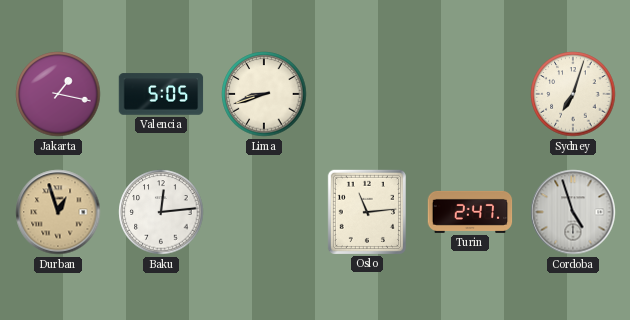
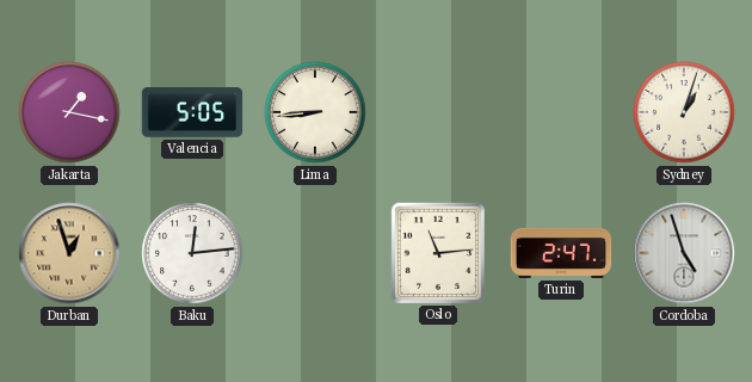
Lima: 8:42 -> 8:44
Sydney: 7:03 -> 1:03
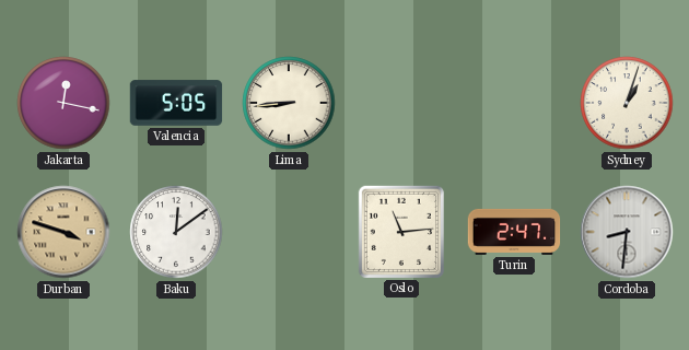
Jakarta: 1:17 -> 12:17
Durban: 12:57 -> 3:48
Baku: 12:14 -> 12:09
Cordoba: 4:57 -> 8:31
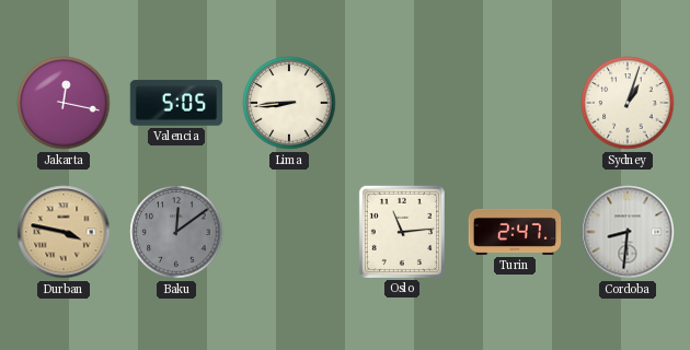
Durban: 3:48 -> 3:47
Baku dial: white -> grey
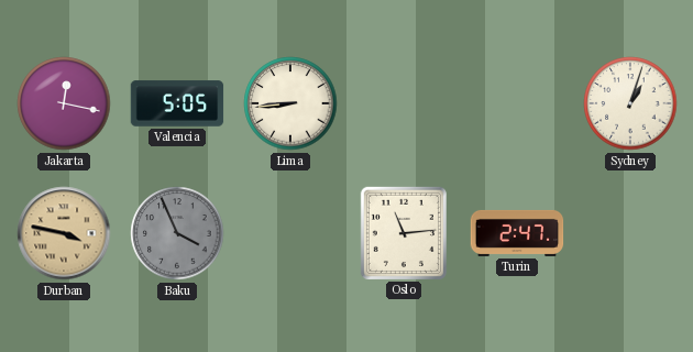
Baku: 12:09 -> 3:56
Cordoba: 8:31 -> none
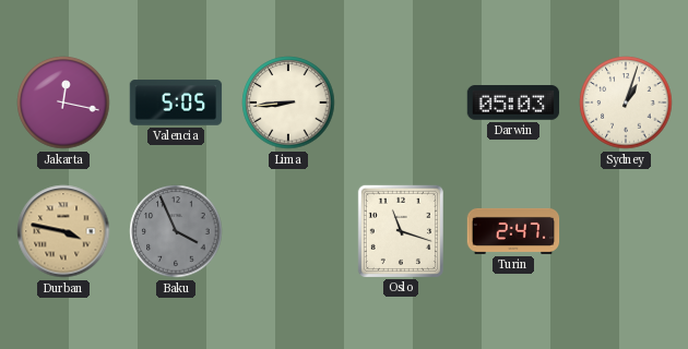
Darwin: none -> 05:03
Oslo: 11:14 -> 11:18
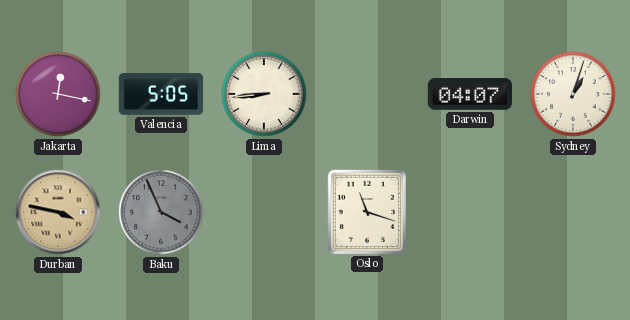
Darwin: 05:03 -> 04:07
Turin: 2:47 -> none
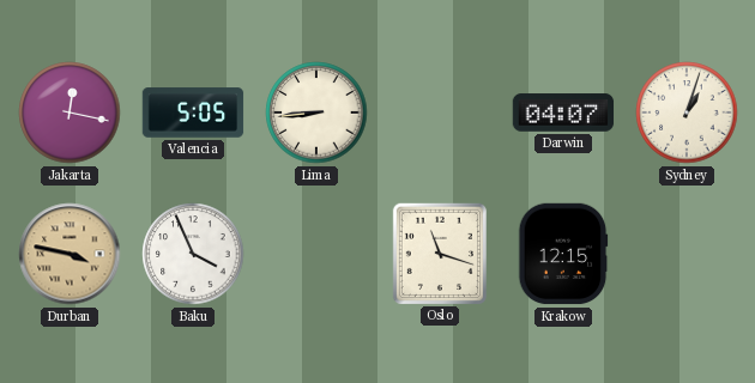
Baku dial: grey -> white
Krakow: none -> 12:15
